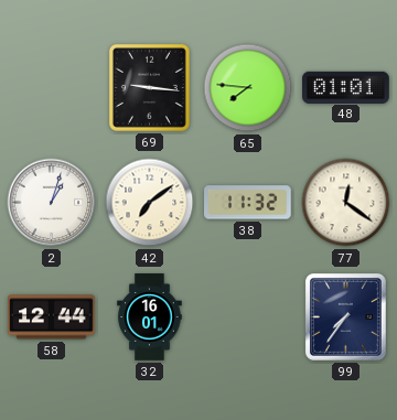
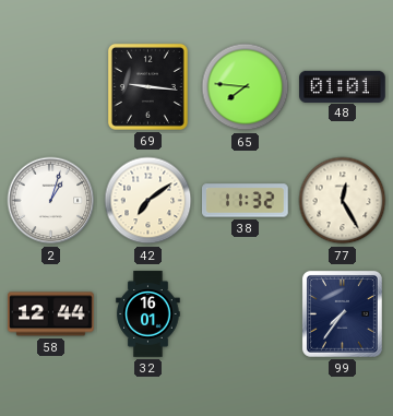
77: 12:21 -> 12:25
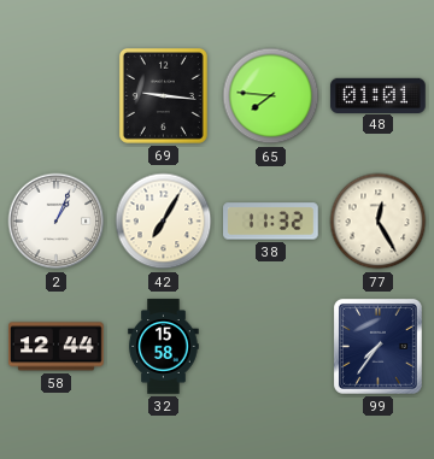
2: 1:03 -> 1:04
42: 7:09 -> 7:05
32: 16:01 -> 15:58
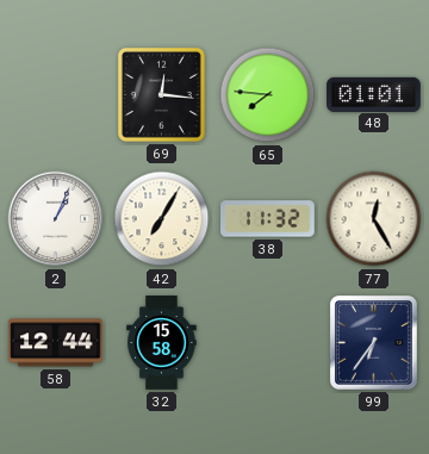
69: 9:16 -> 12:16
99: 7:36 -> 6:36
